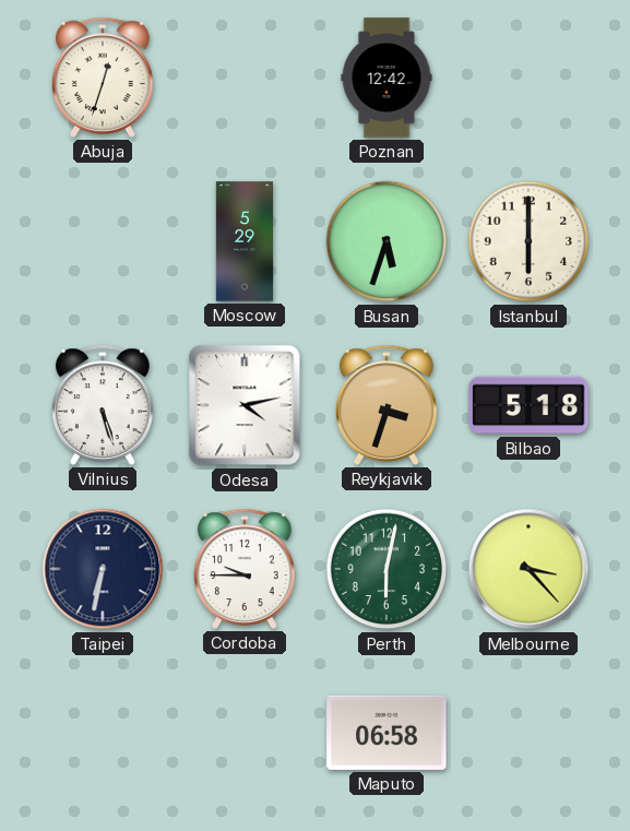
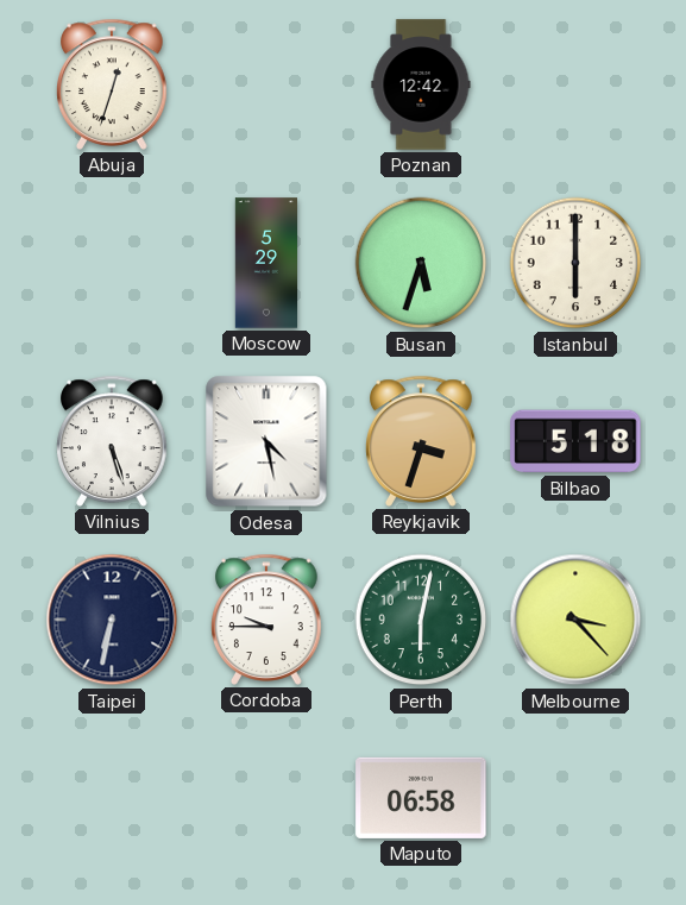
Odesa: 4:13 -> 4:28
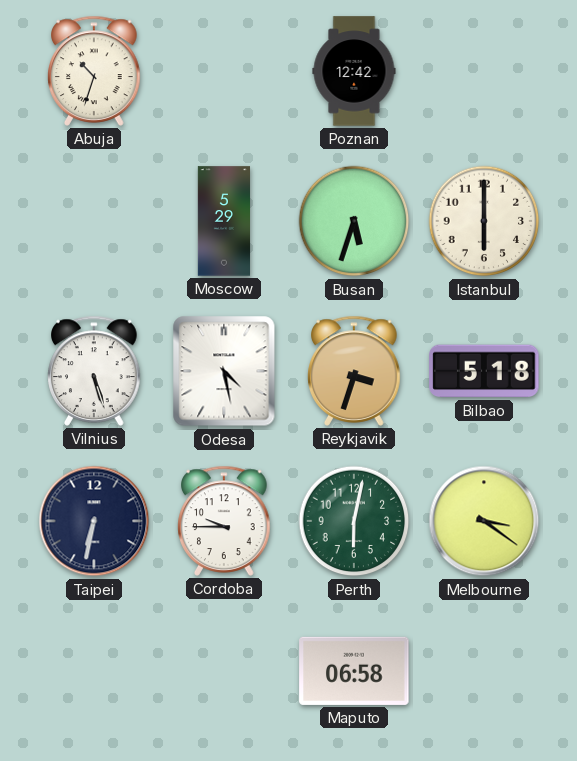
Abuja: 12:33 -> 10:33
Melbourne: 3:23 -> 3:21
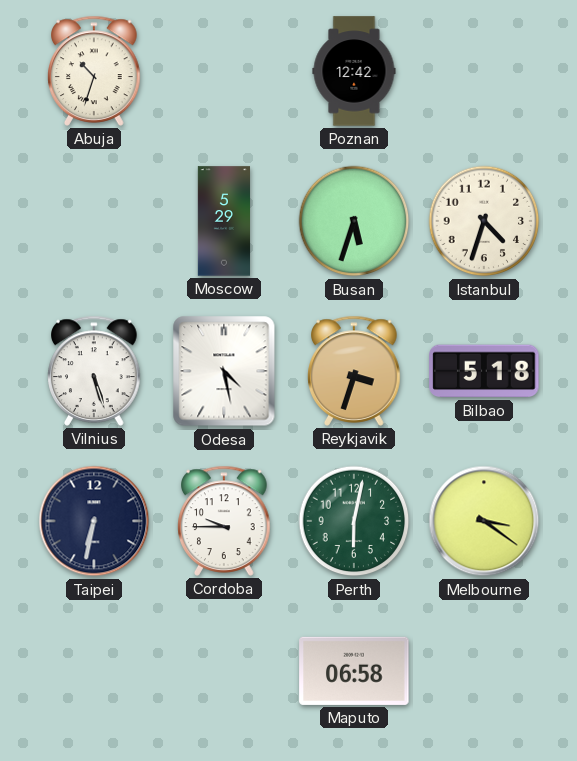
Istanbul: 6:00 -> 4:33
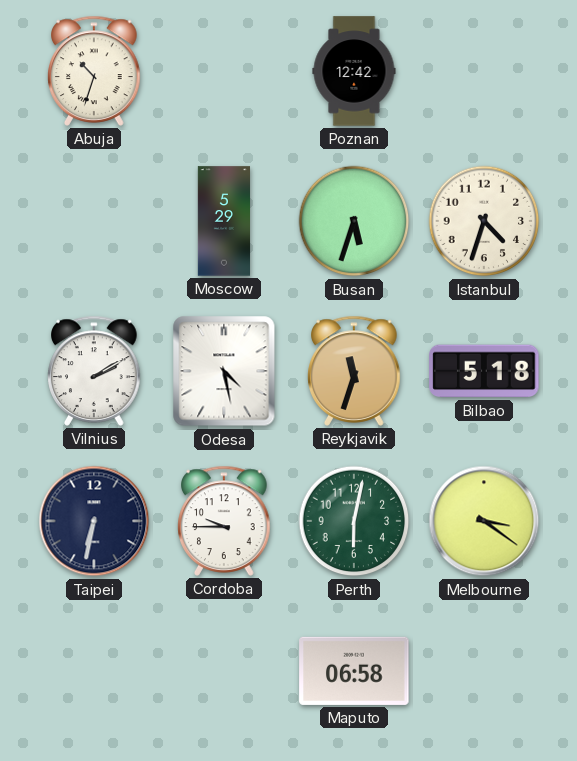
Vilnius: 5:27 -> 2:10
Reykjavik: 3:33 -> 11:33
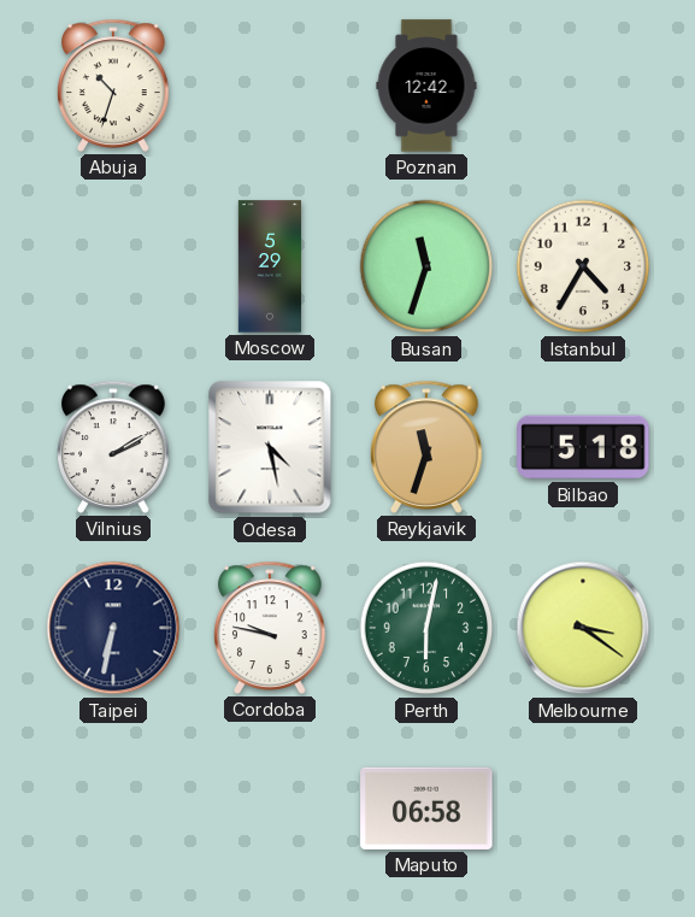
Busan: 5:33 -> 11:33
Istanbul: 4:33 -> 4:35
Cordoba: 9:45 -> 9:47
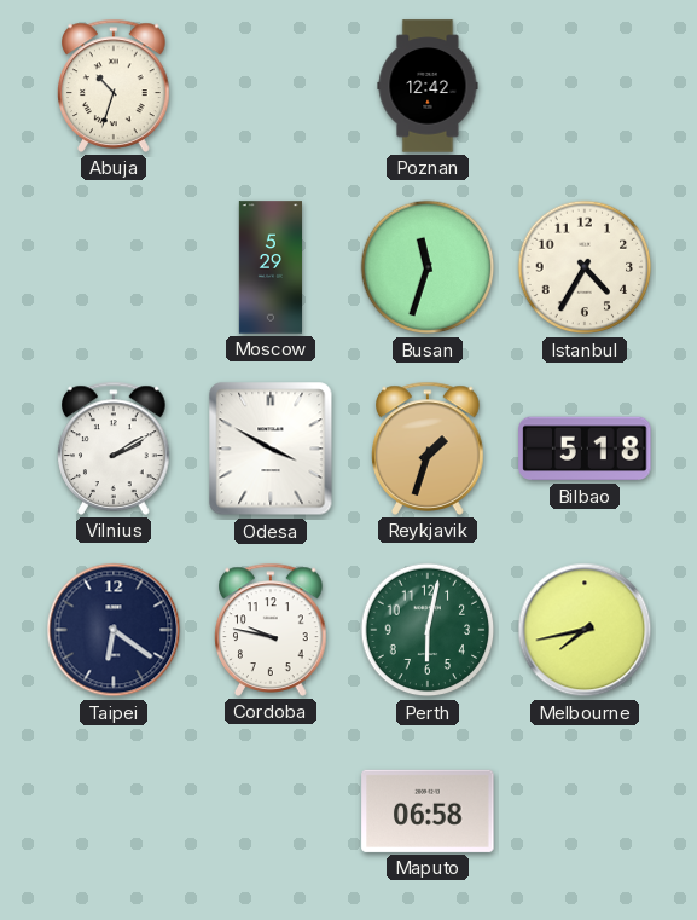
Odesa: 4:28 -> 3:50
Reykjavik: 11:33 -> 1:33
Taipei: 6:32 -> 6:21
Melbourne: 3:21 -> 7:43
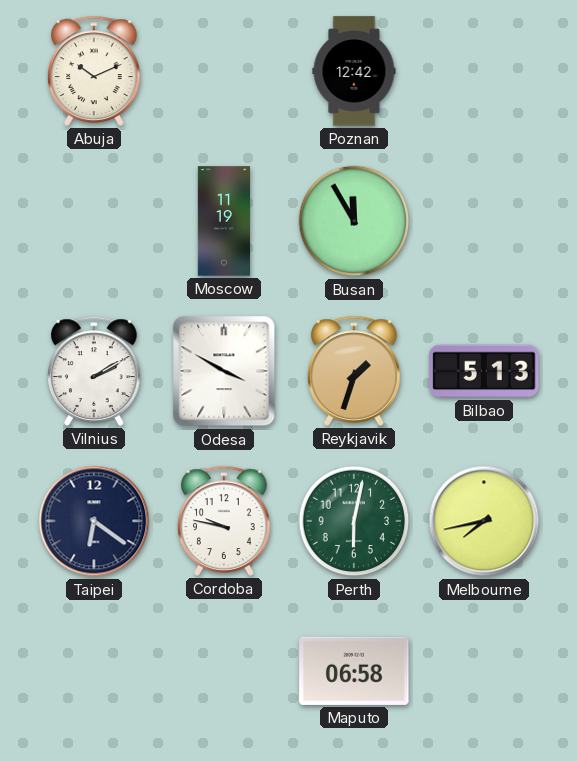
Abuja: 10:33 -> 10:11
Moscow: 5:29 -> 11:19
Busan: 11:33 -> 11:55
Istanbul: 4:35 -> none
Bilbao: 5:18 -> 5:13
